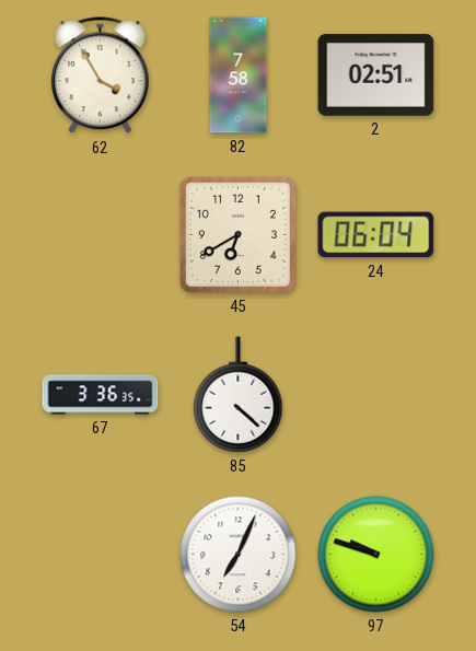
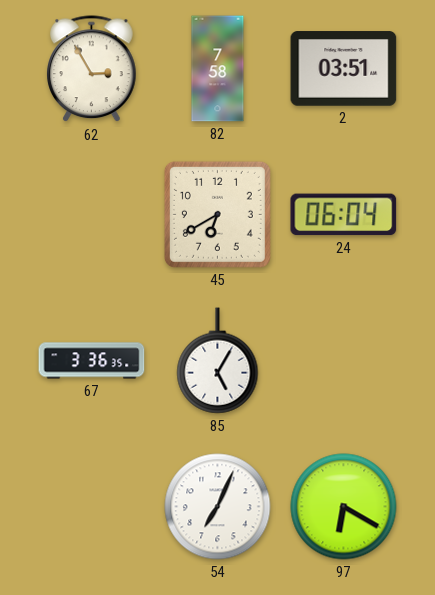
62: 3:55 -> 2:55
2: 02:51 -> 03:51
85: 4:22 -> 5:05
97: 9:48 -> 6:20
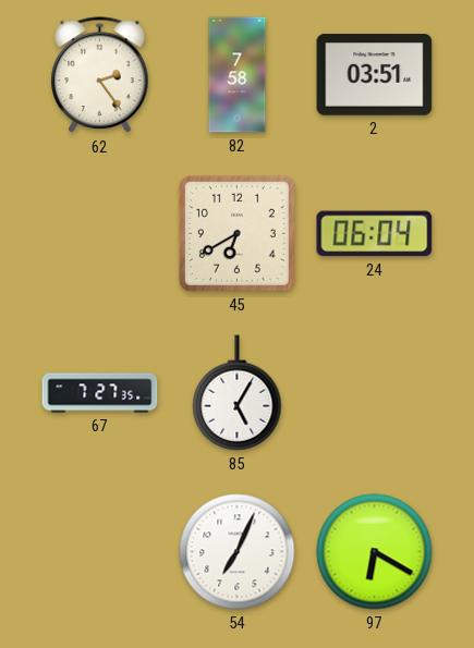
62: 2:55 -> 2:24
67: 3:36 -> 7:27
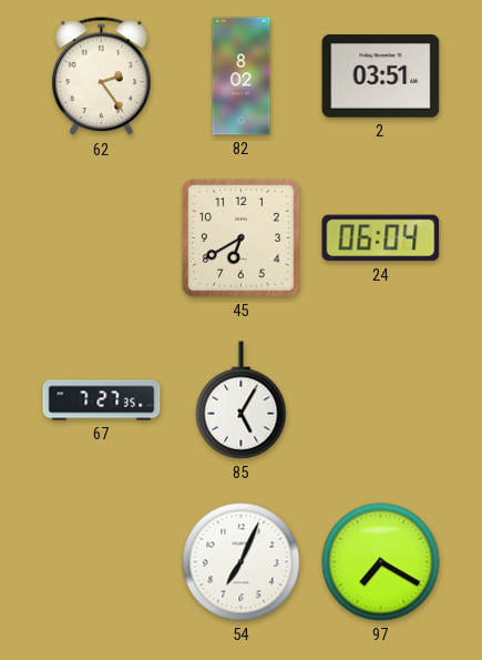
82: 7:58 -> 8:02
97: 6:20 -> 7:20
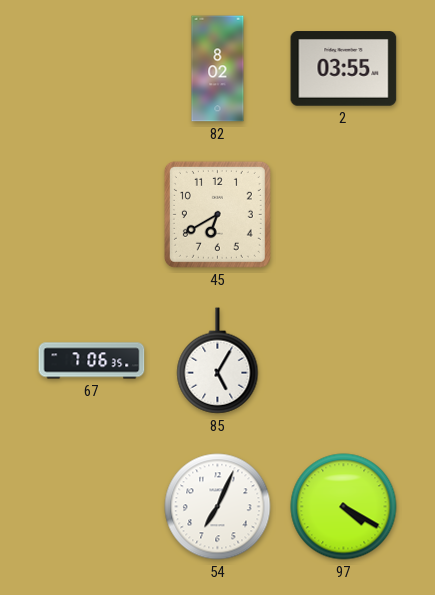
62: 2:24 -> none
2: 03:51 -> 03:55
24: 06:04 -> none
67: 7:27 -> 7:06
97: 7:20 -> 4:20
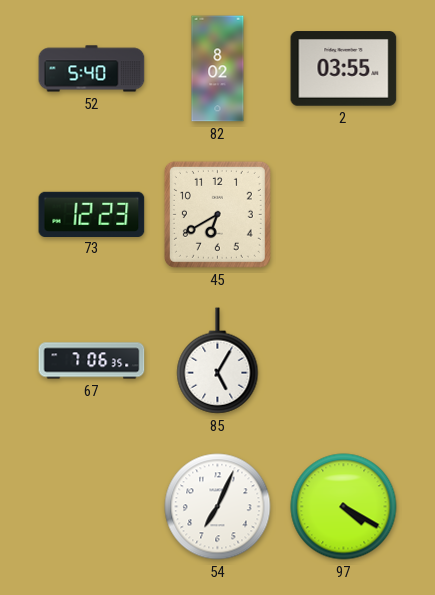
52: none -> 5:40
73: none -> 12:23
